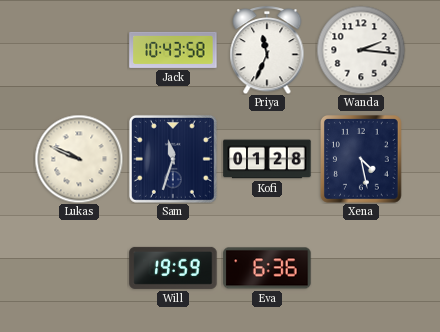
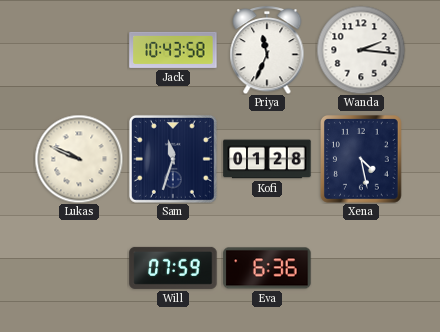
Will: 19:59 -> 07:59
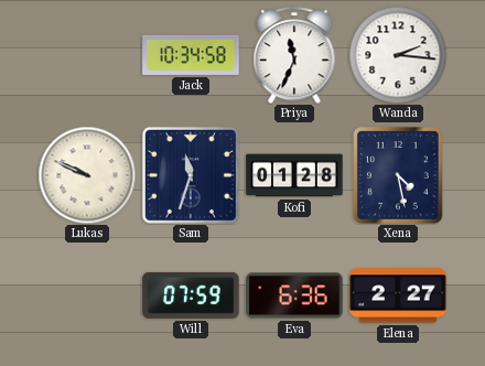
Jack: 10:43 -> 10:34
Elena: none -> 2:27
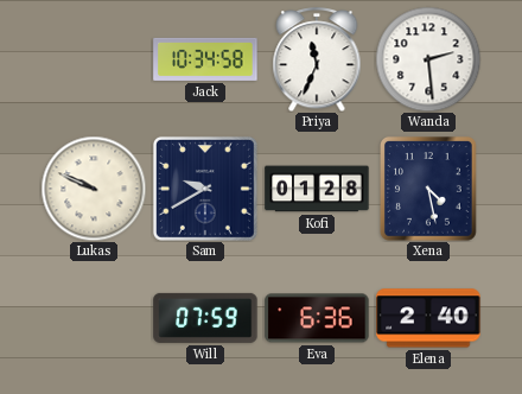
Wanda: 2:16 -> 2:29
Sam: 11:33 -> 9:40
Elena: 2:27 -> 2:40
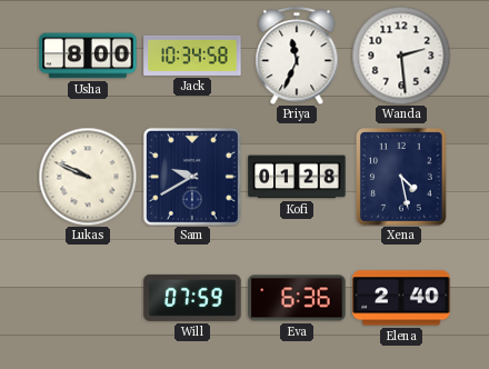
Usha: none -> 8:00
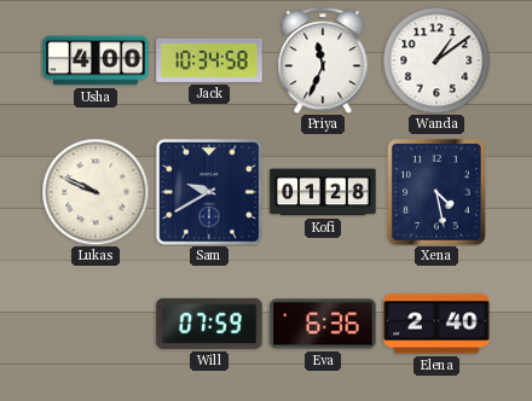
Usha: 8:00 -> 4:00
Wanda: 2:29 -> 1:09
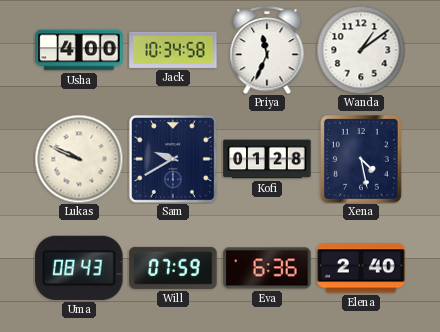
Uma: none -> 08:43
